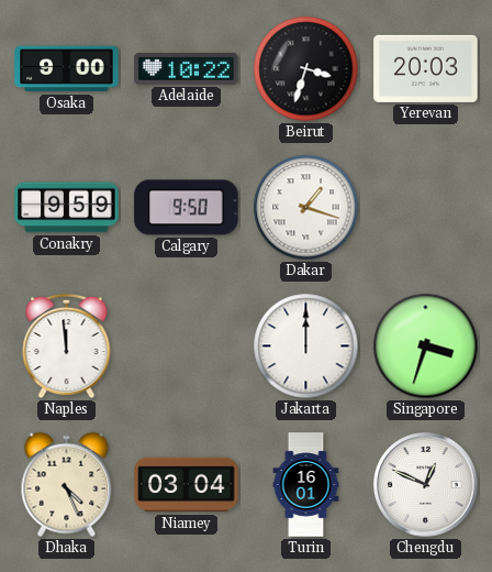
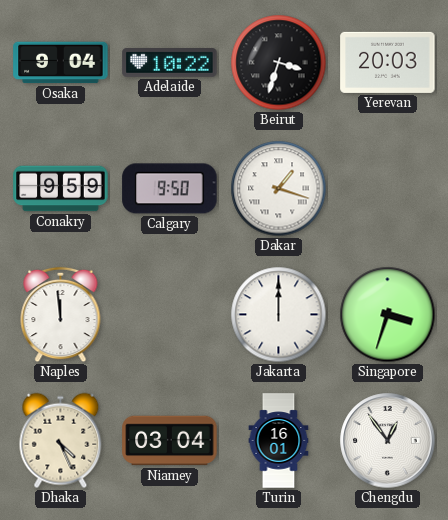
Osaka: 9:00 -> 9:04
Chengdu: 12:49 -> 12:54
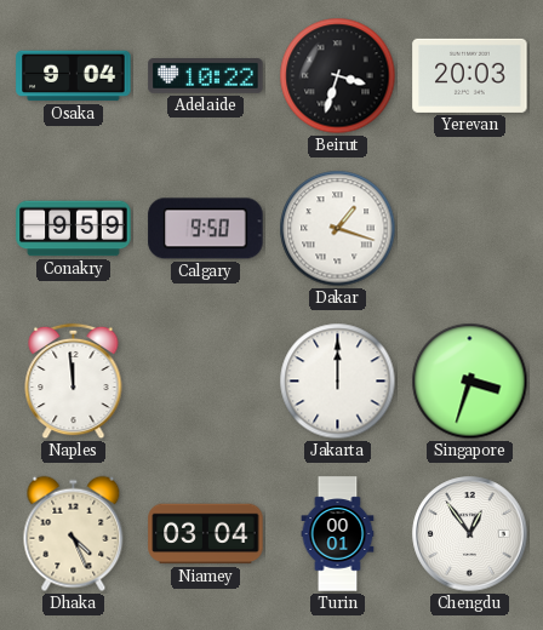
Turin: 16:01 -> 00:01
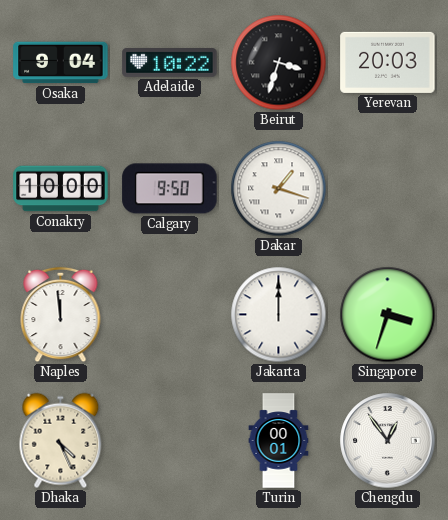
Conakry: 9:59 -> 10:00
Niamey: 03:04 -> none
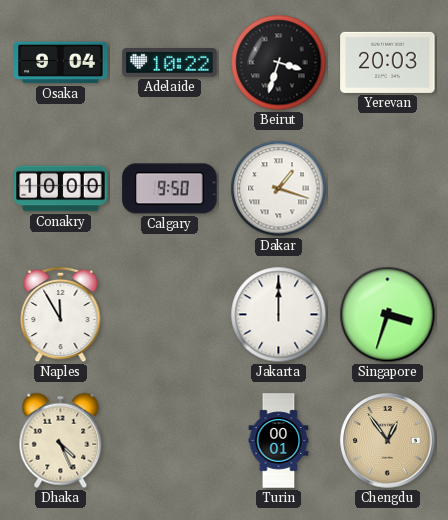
Naples: 11:59 -> 11:55
Chengdu dial: white -> champagne
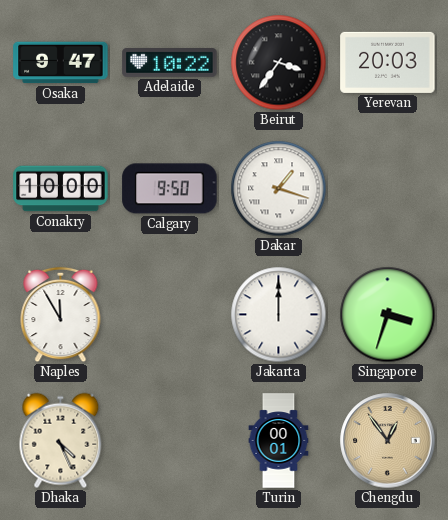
Osaka: 9:04 -> 9:47
Beirut: 3:33 -> 3:36
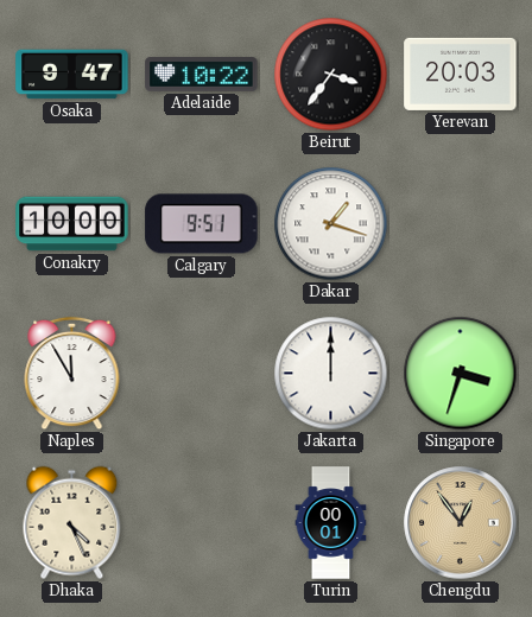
Calgary: 9:50 -> 9:51
